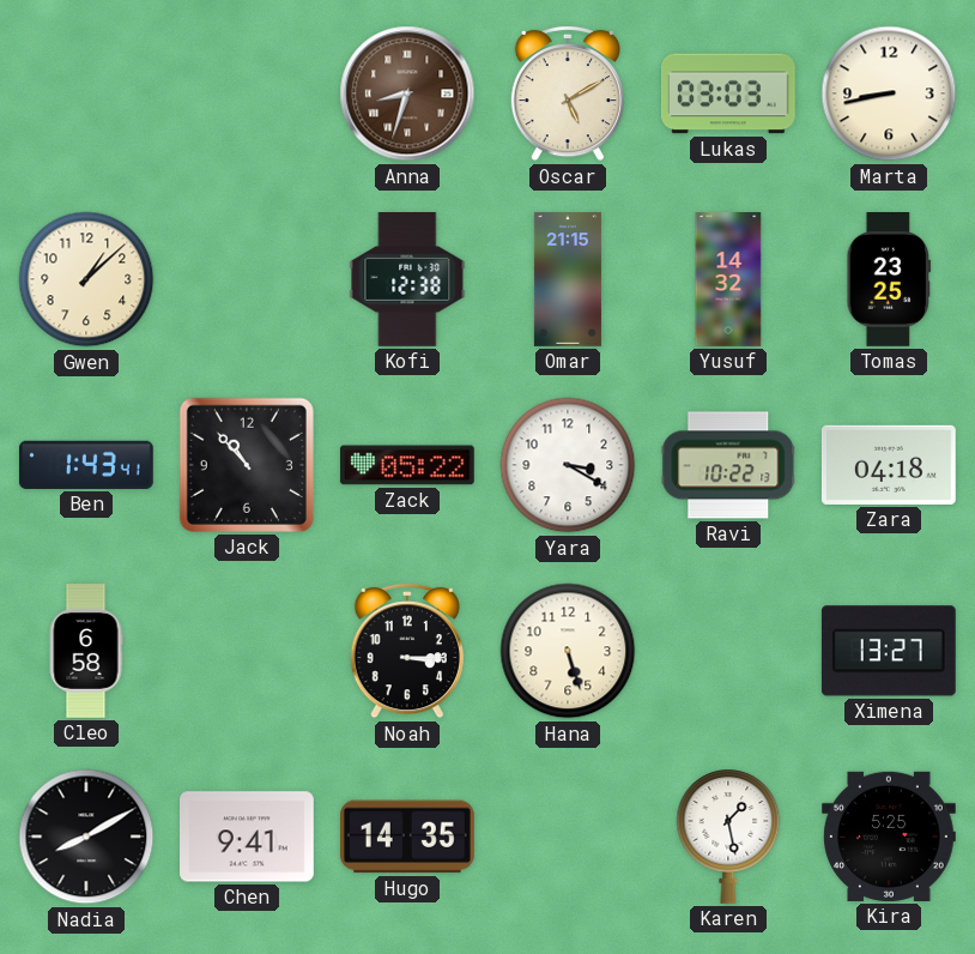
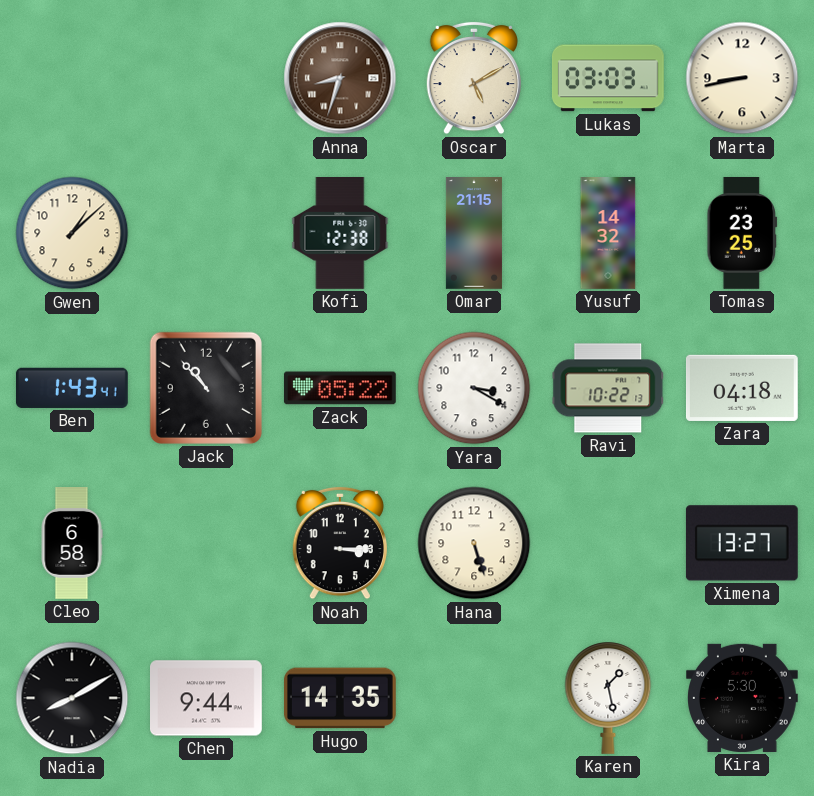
Chen: 9:41 -> 9:44
Kira: 5:25 -> 5:30
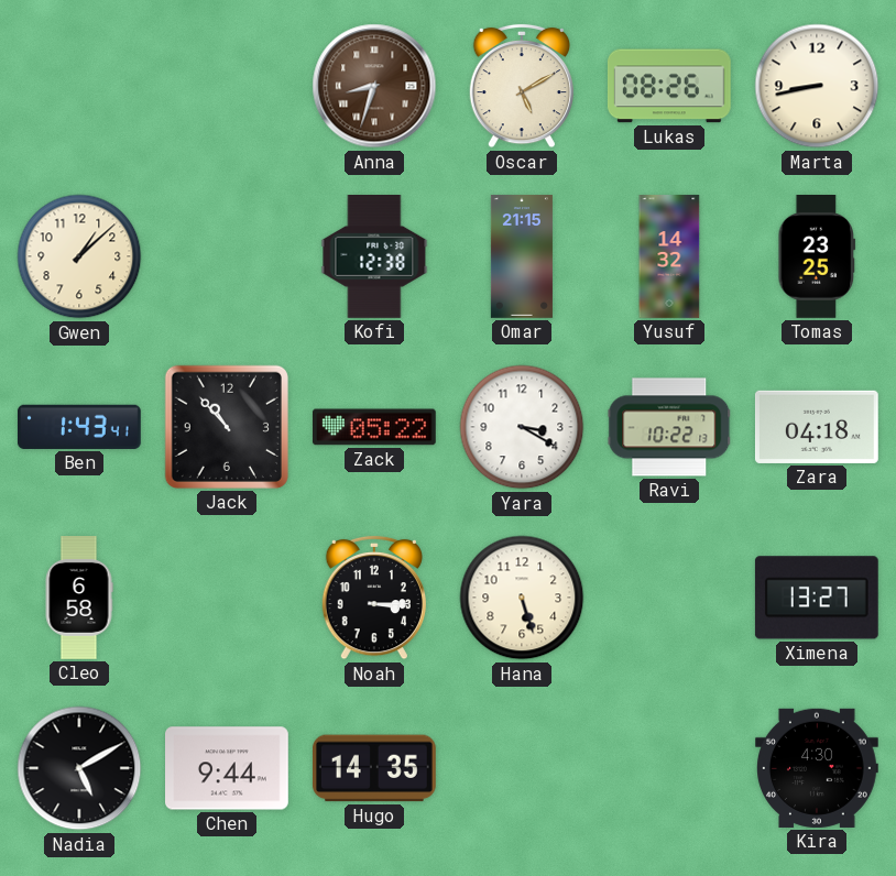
Lukas: 03:03 -> 08:26
Nadia: 8:10 -> 5:10
Karen: 1:28 -> none
Kira: 5:30 -> 4:30
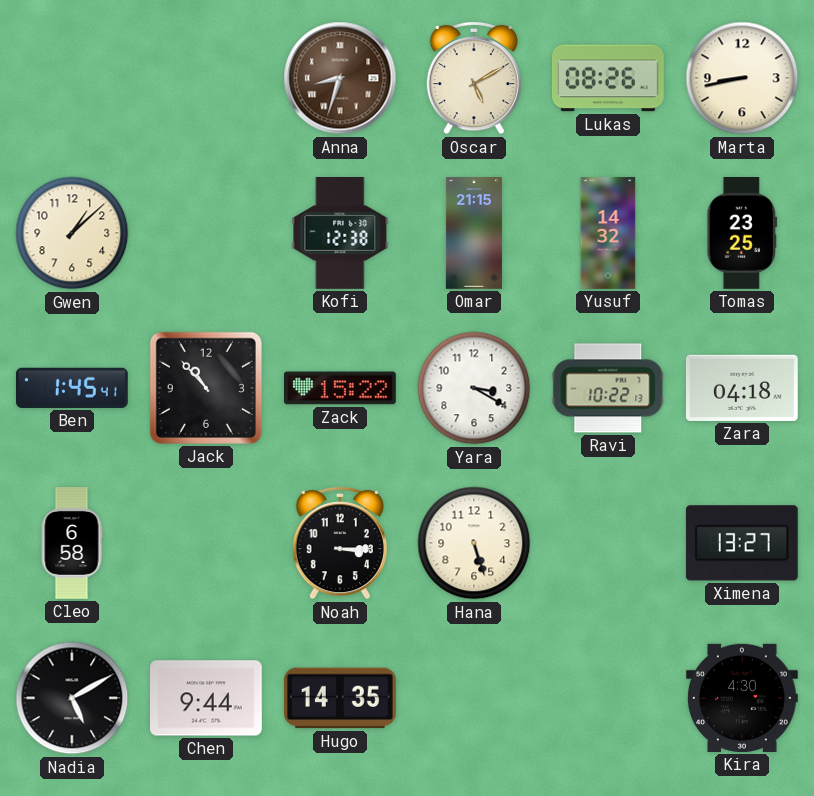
Ben: 1:43 -> 1:45
Zack: 05:22 -> 15:22
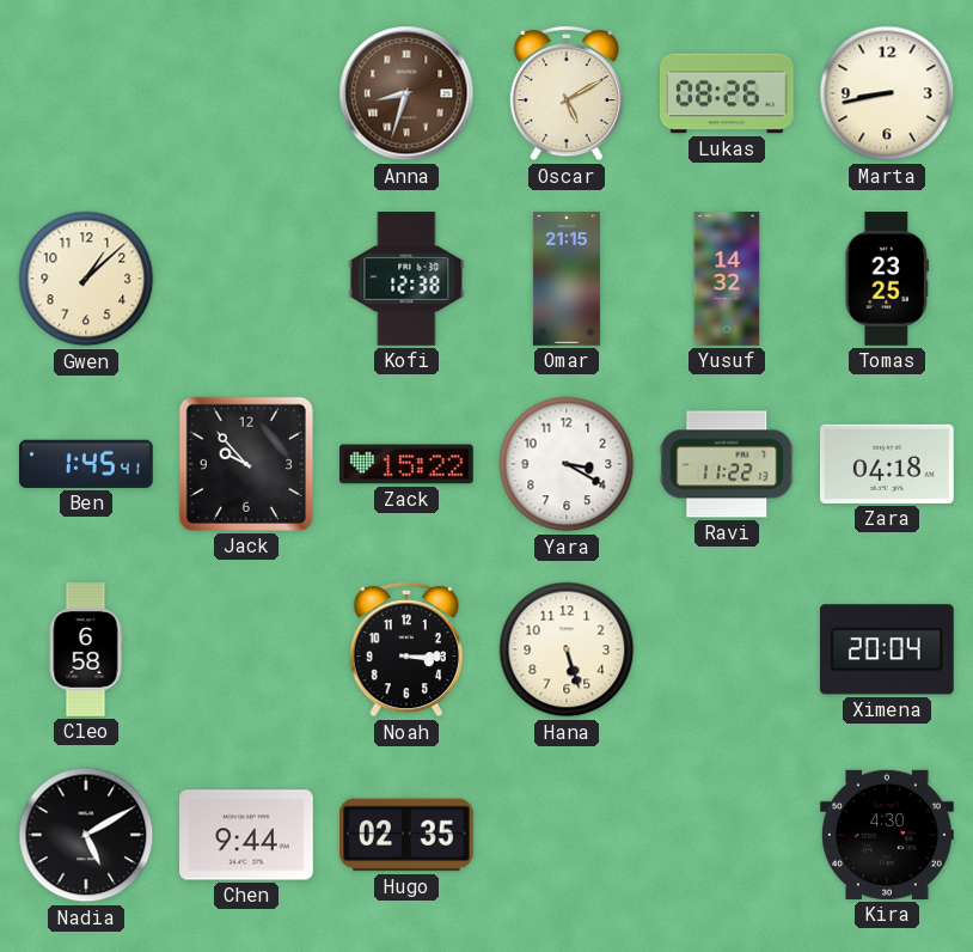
Jack: 10:53 -> 9:53
Ravi: 10:22 -> 11:22
Ximena: 13:27 -> 20:04
Hugo: 14:35 -> 02:35
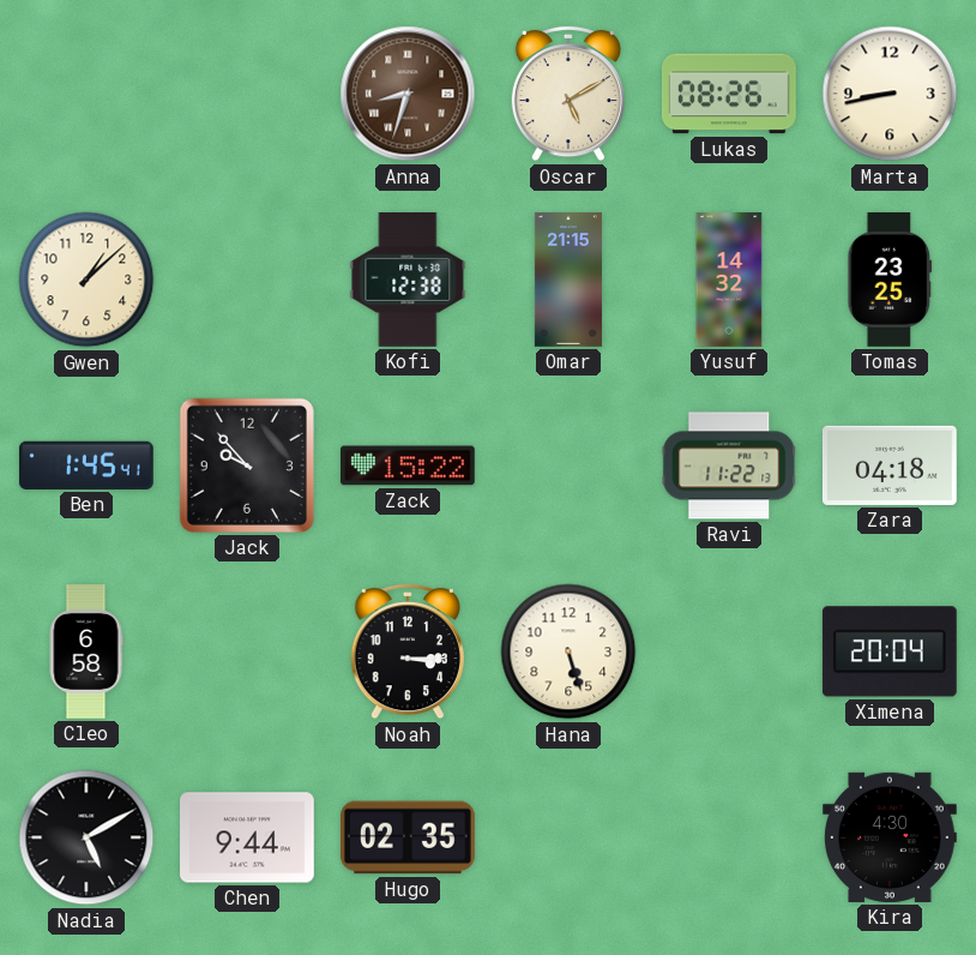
Yara: 3:20 -> none
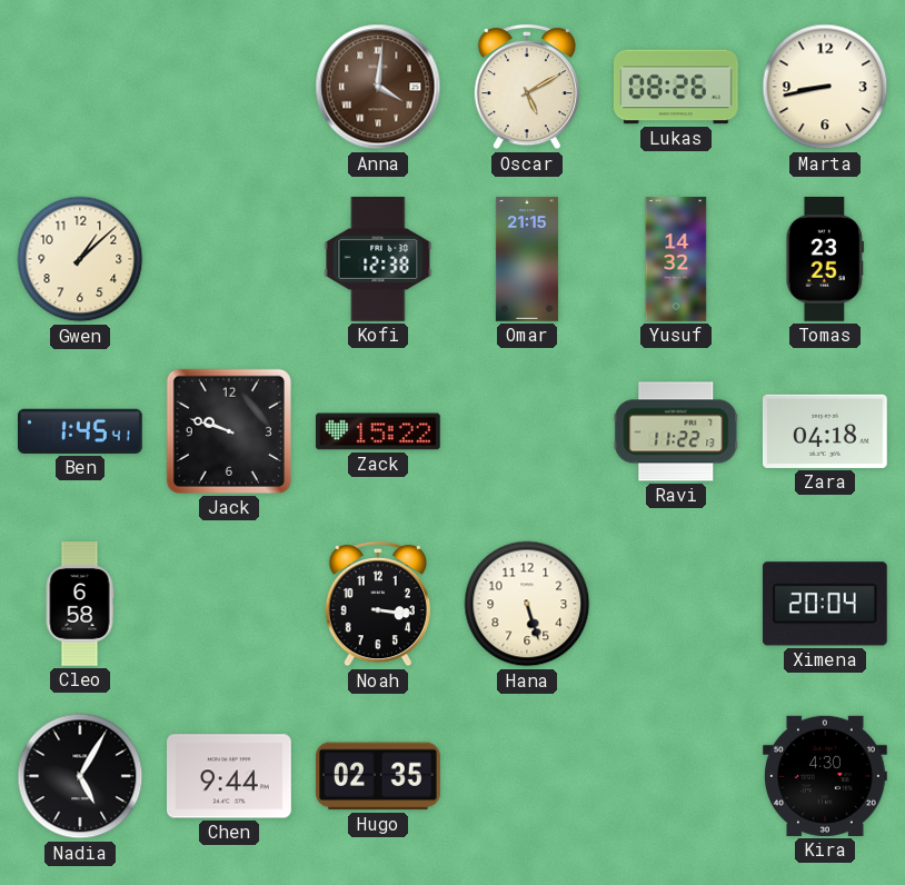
Anna: 8:33 -> 4:01
Jack: 9:53 -> 9:48
Noah: 3:15 -> 3:16
Nadia: 5:10 -> 5:05
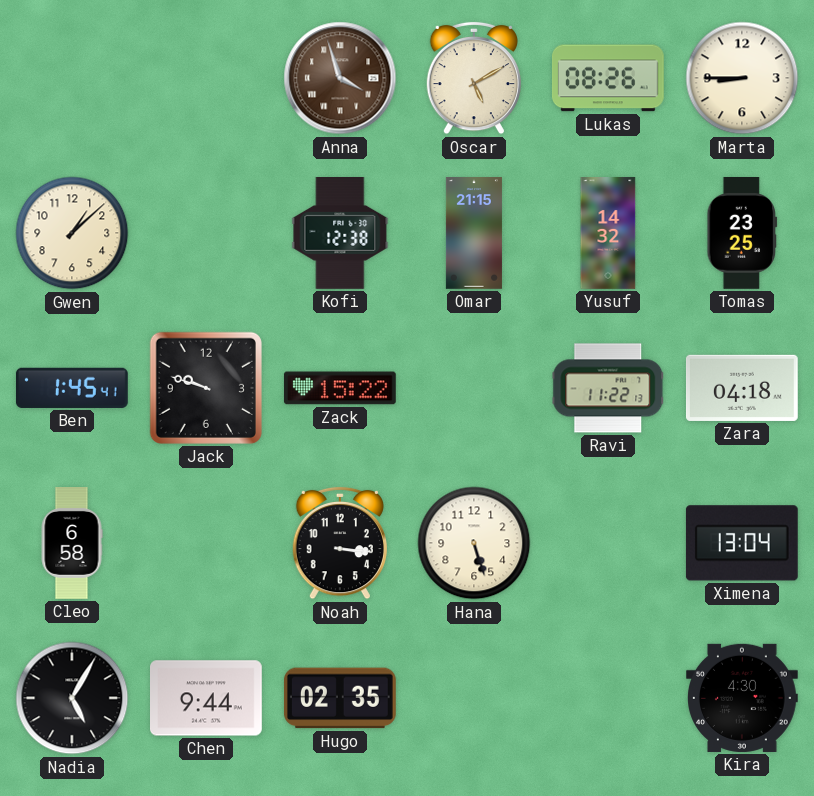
Anna: 4:01 -> 3:57
Marta: 8:43 -> 8:45
Ximena: 20:04 -> 13:04
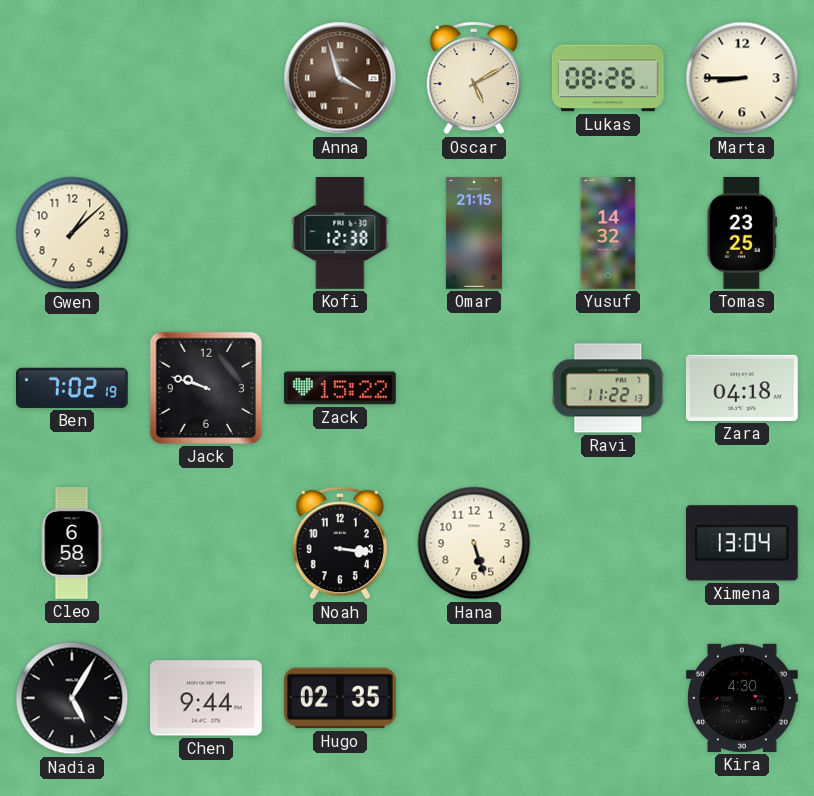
Ben: 1:45 -> 7:02
